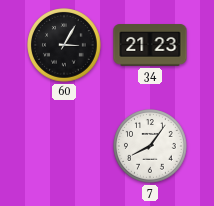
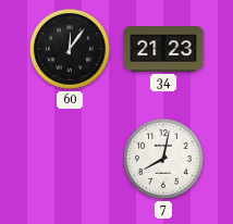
60: 3:05 -> 12:06
7: 8:06 -> 8:02
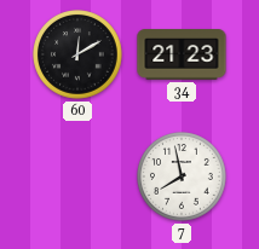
60: 12:06 -> 12:10
7: 8:02 -> 7:58
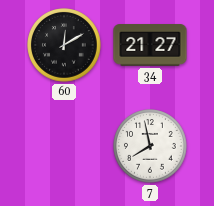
34: 21:23 -> 21:27
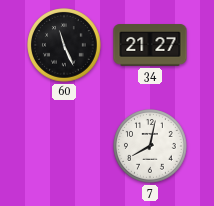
60: 12:10 -> 11:26
7: 7:58 -> 8:02
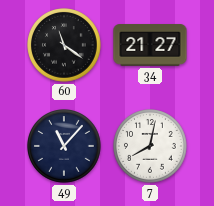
60: 11:26 -> 11:21
49: none -> 11:07
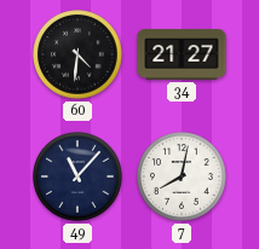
60: 11:21 -> 4:31
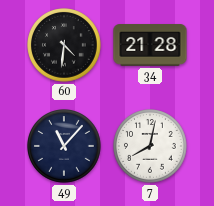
34: 21:27 -> 21:28
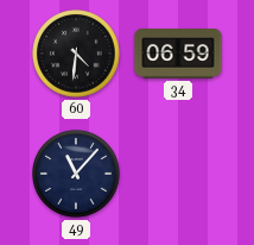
34: 21:28 -> 06:59
7: 8:02 -> none
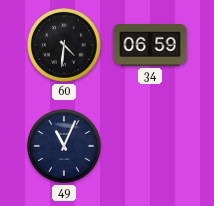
49: 11:07 -> 11:04
